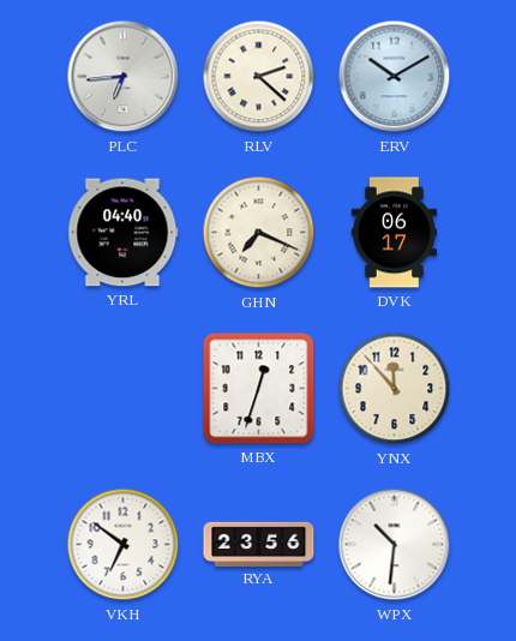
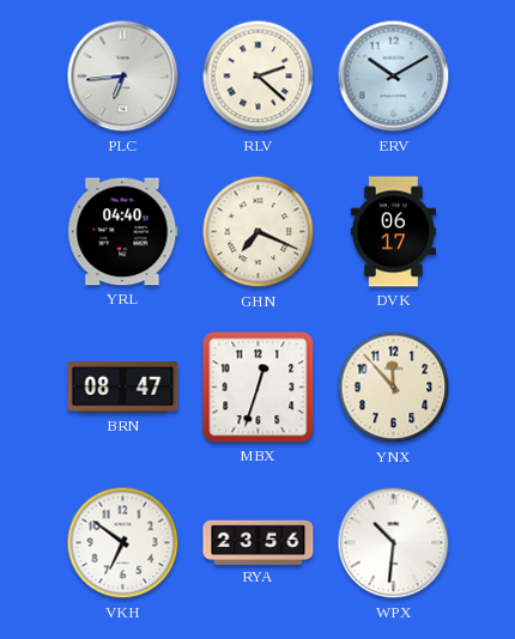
BRN: none -> 08:47
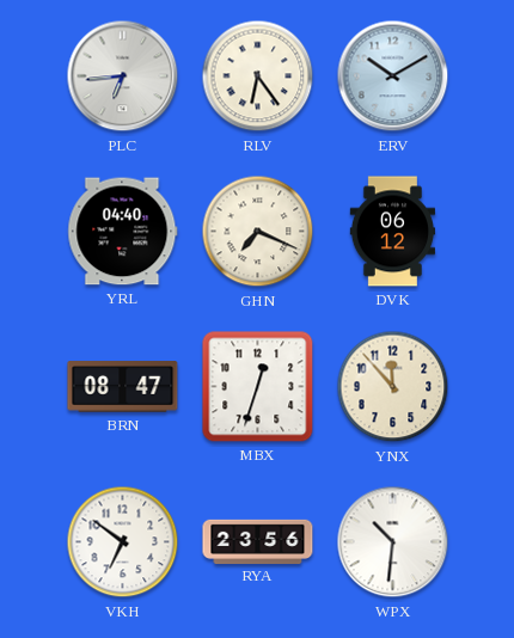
RLV: 2:22 -> 6:24
DVK: 06:17 -> 06:12
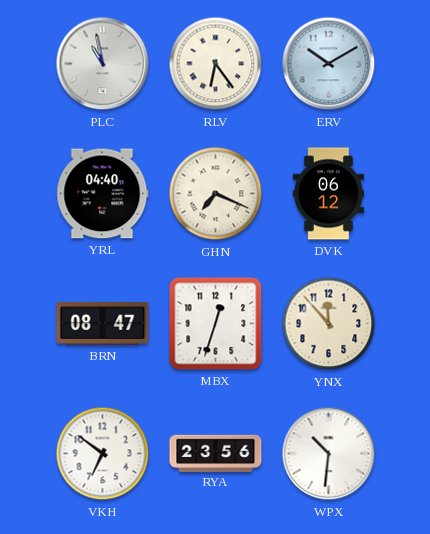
PLC: 6:44 -> 10:58
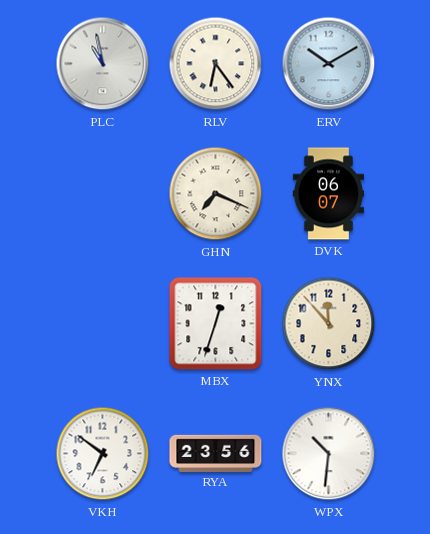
YRL: 04:40 -> none
DVK: 06:12 -> 06:07
BRN: 08:47 -> none
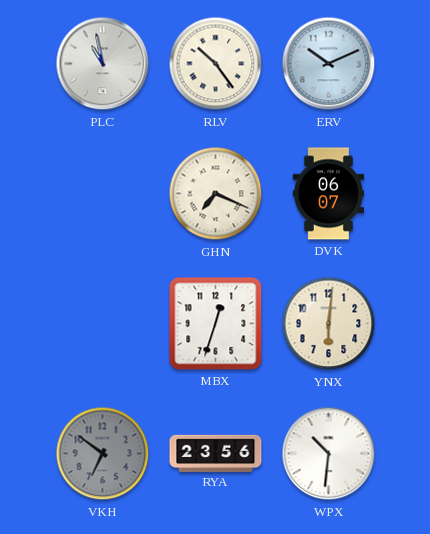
RLV: 6:24 -> 10:24
ERV: 10:10 -> 10:11
YNX: 11:53 -> 6:01
VKH dial: white -> grey
